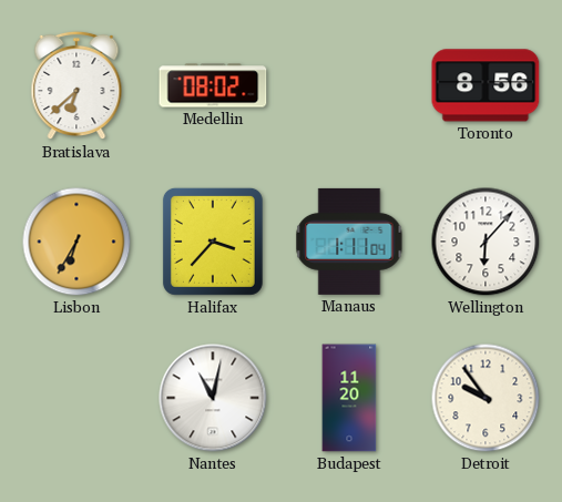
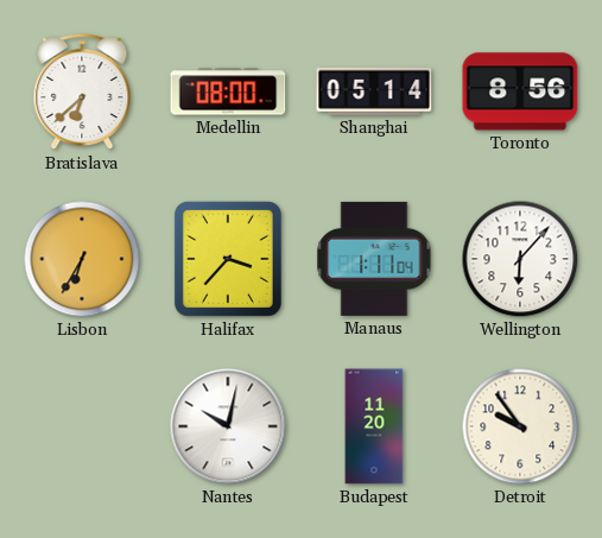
Medellin: 08:02 -> 08:00
Shanghai: none -> 05:14
Nantes: 11:02 -> 10:02
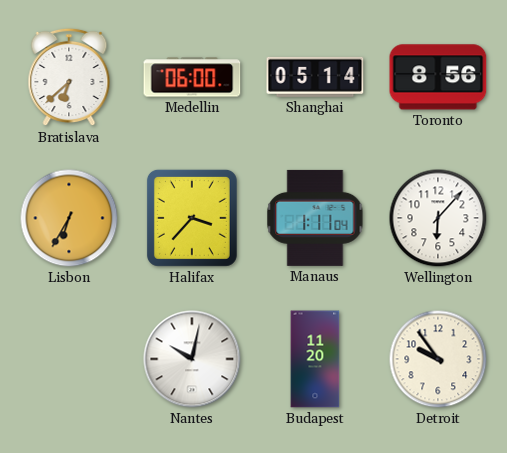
Medellin: 08:00 -> 06:00
